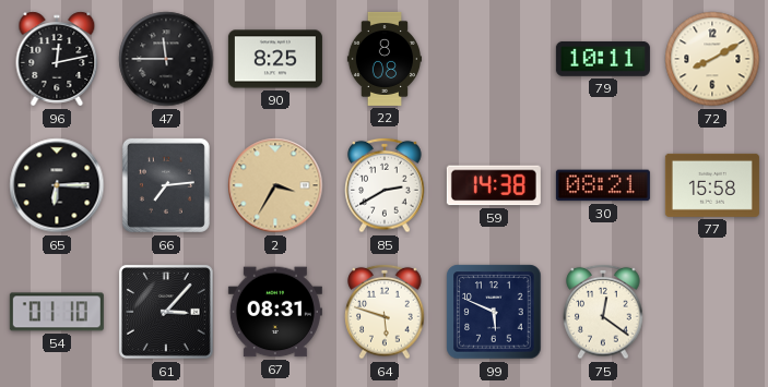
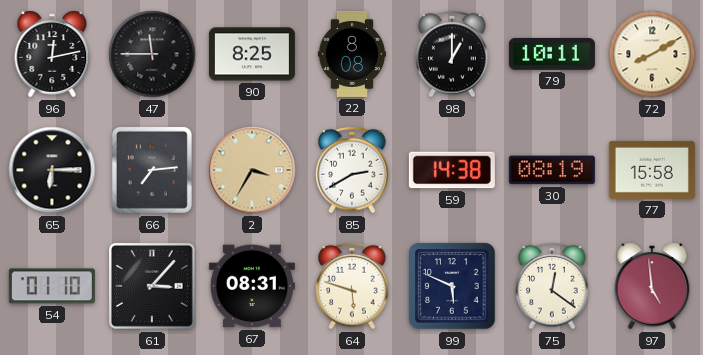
98: none -> 1:00
30: 08:21 -> 08:19
97: none -> 4:59
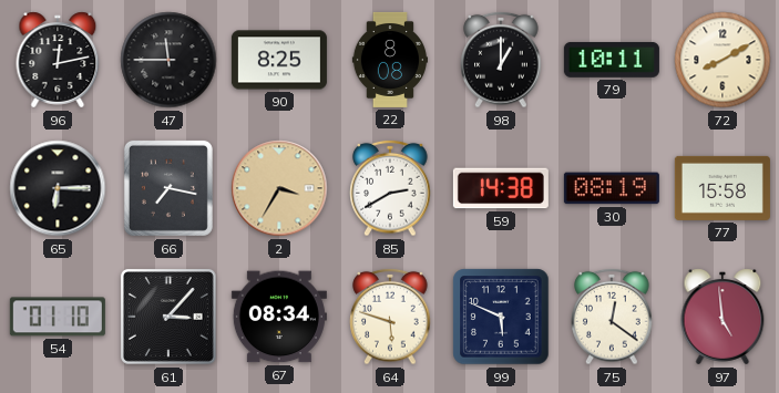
66: 7:14 -> 7:17
67: 08:31 -> 08:34
